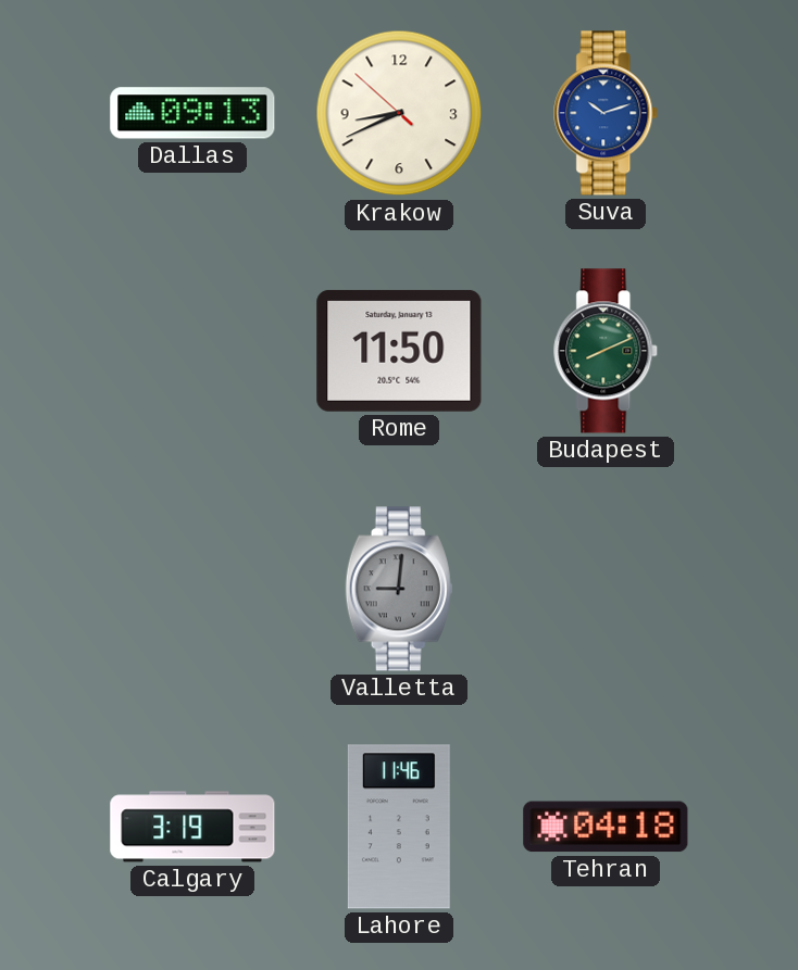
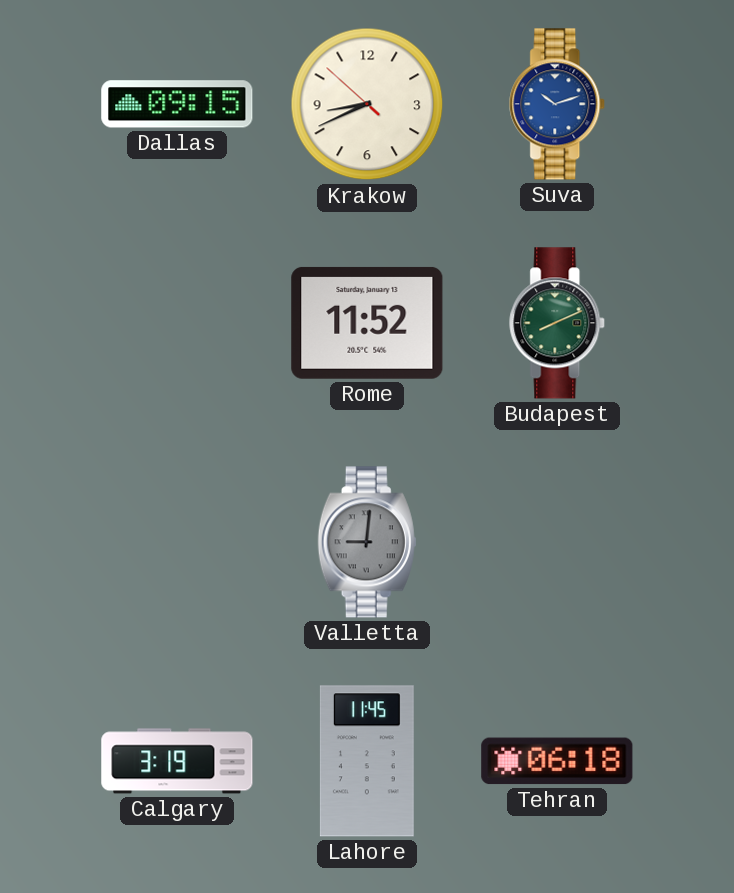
Dallas: 09:13 -> 09:15
Rome: 11:50 -> 11:52
Lahore: 11:46 -> 11:45
Tehran: 04:18 -> 06:18
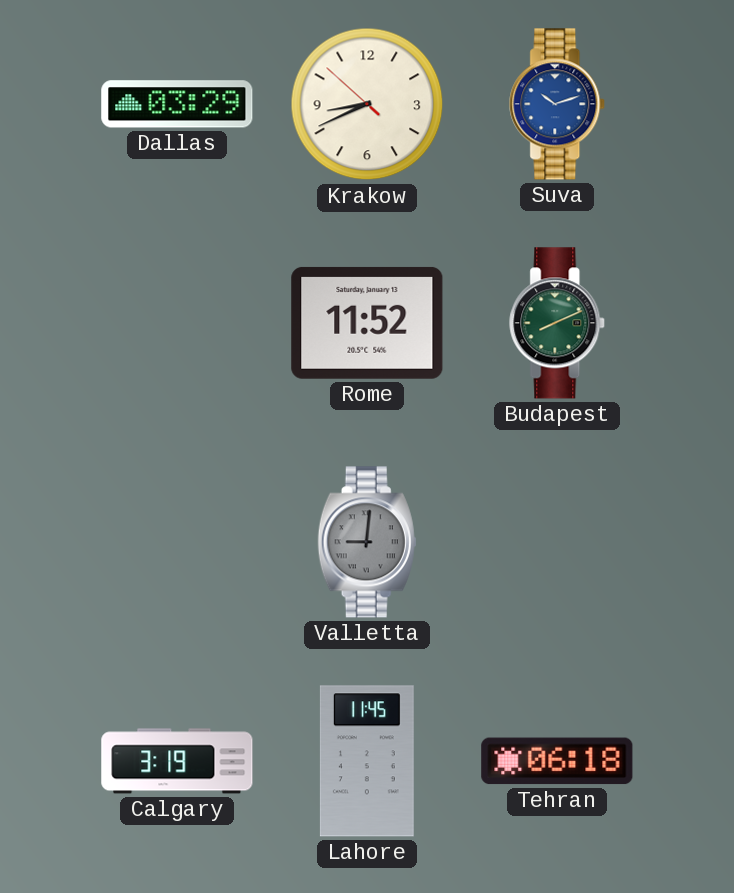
Dallas: 09:15 -> 03:29
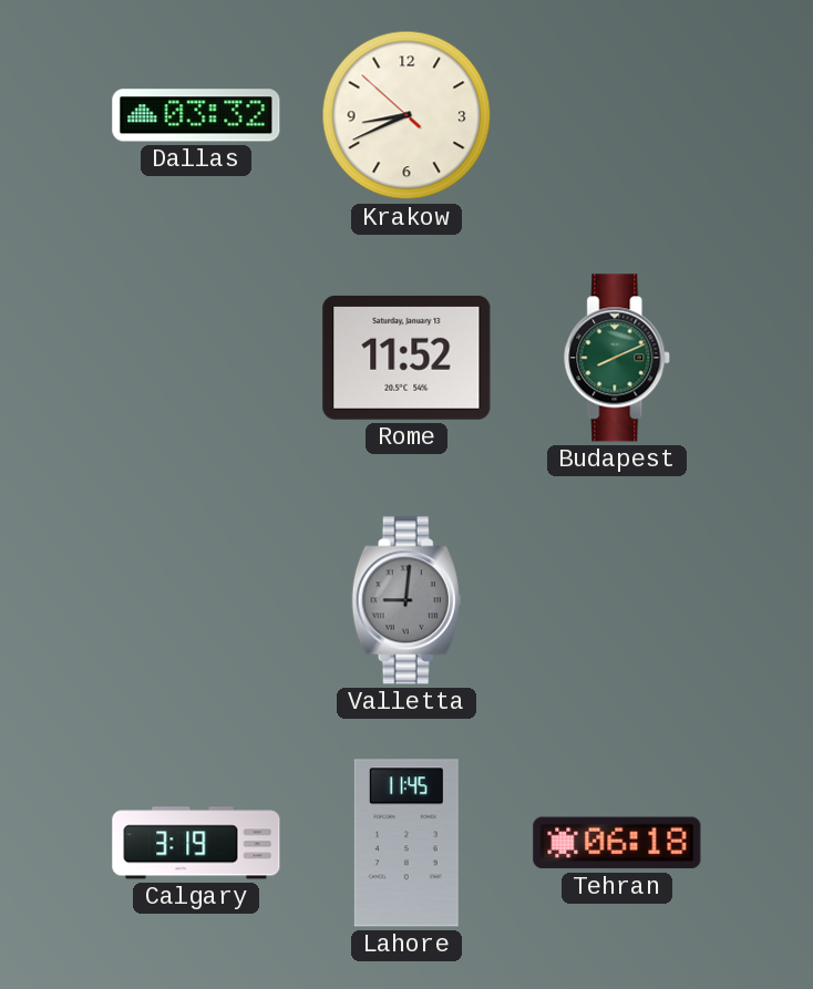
Dallas: 03:29 -> 03:32
Suva: 10:12 -> none
